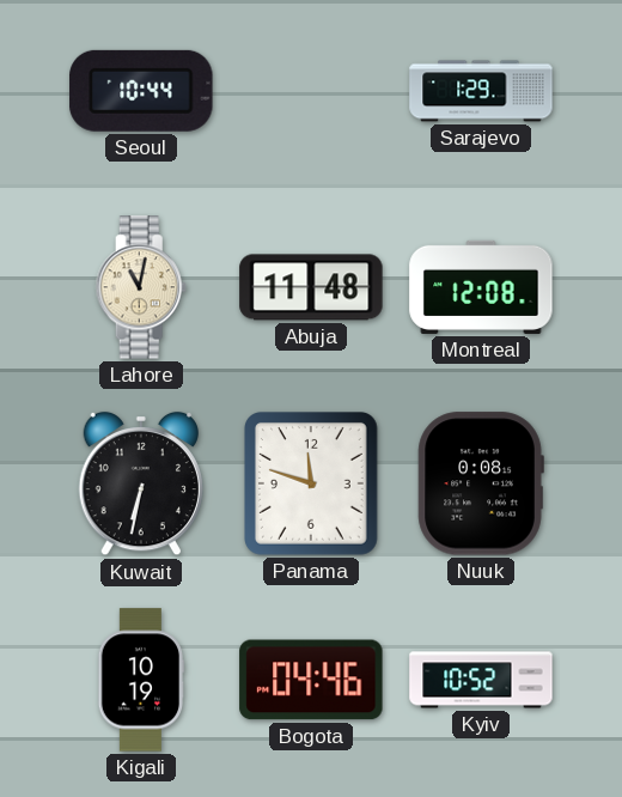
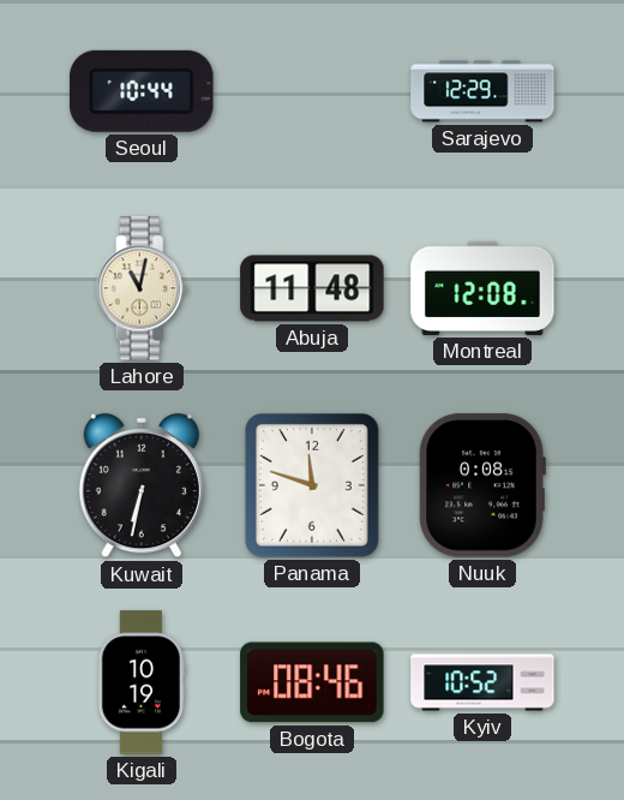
Sarajevo: 1:29 -> 12:29
Bogota: 04:46 -> 08:46
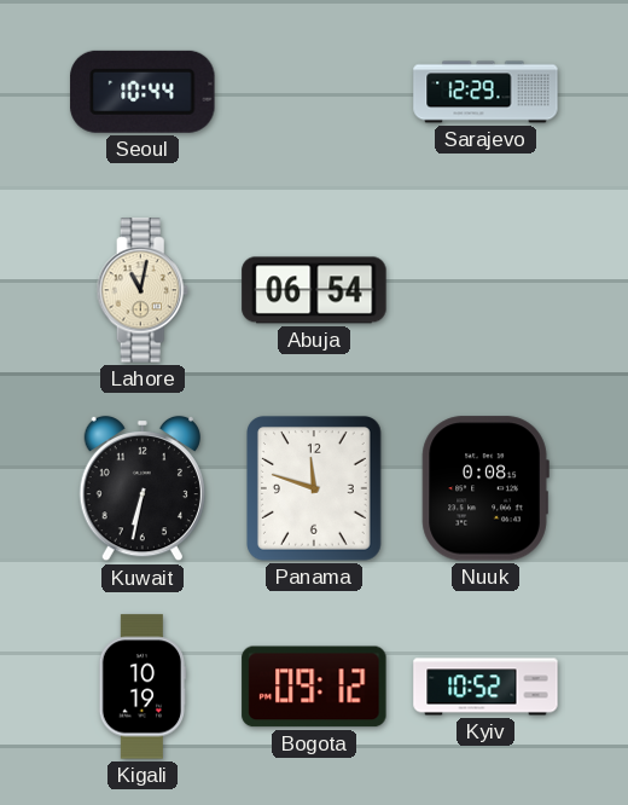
Abuja: 11:48 -> 06:54
Montreal: 12:08 -> none
Bogota: 08:46 -> 09:12
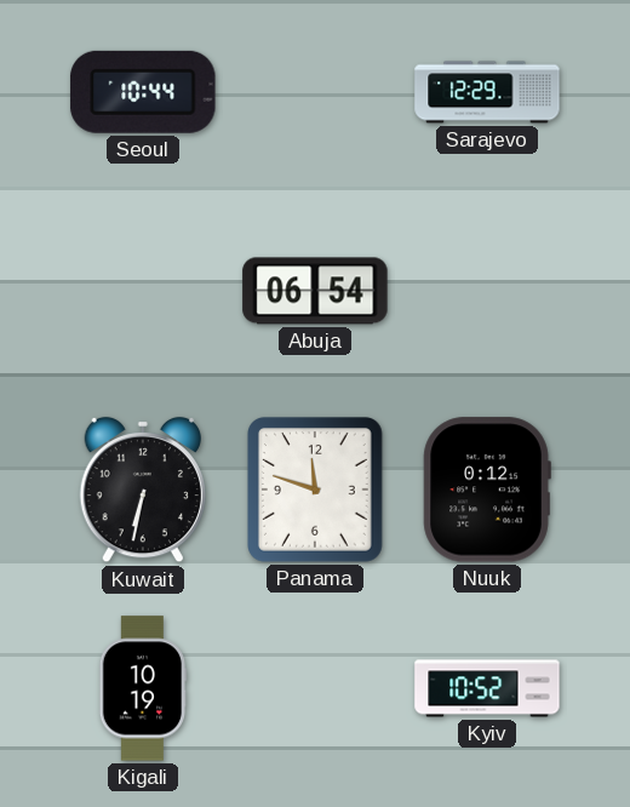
Lahore: 11:02 -> none
Nuuk: 0:08 -> 0:12
Bogota: 09:12 -> none
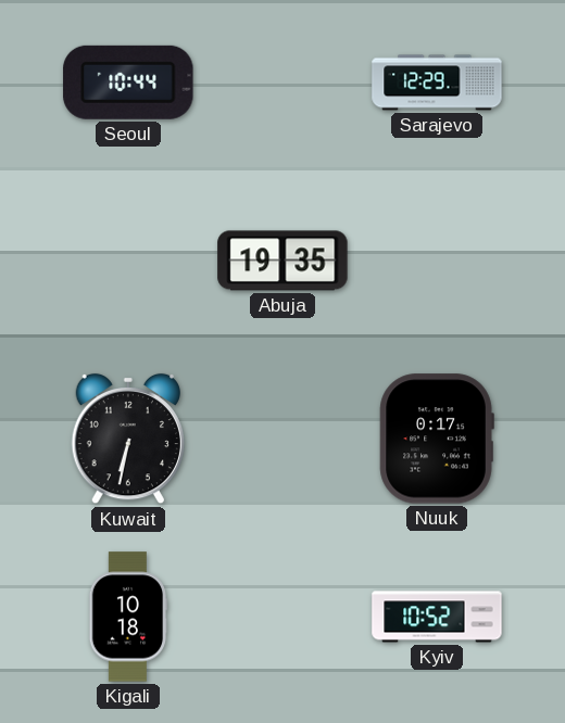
Abuja: 06:54 -> 19:35
Panama: 11:48 -> none
Nuuk: 0:12 -> 0:17
Kigali: 10:19 -> 10:18
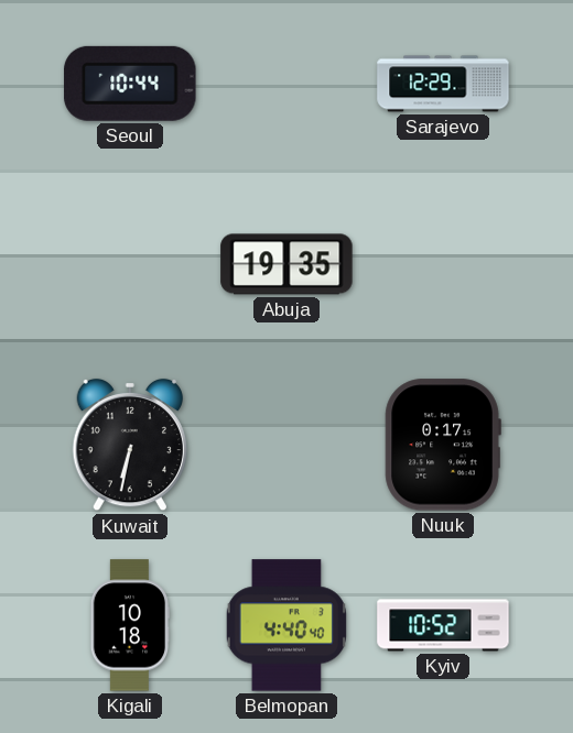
Belmopan: none -> 4:40
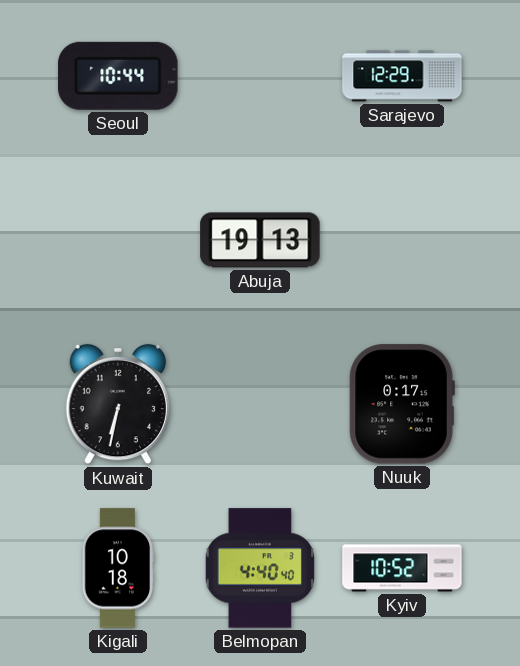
Abuja: 19:35 -> 19:13
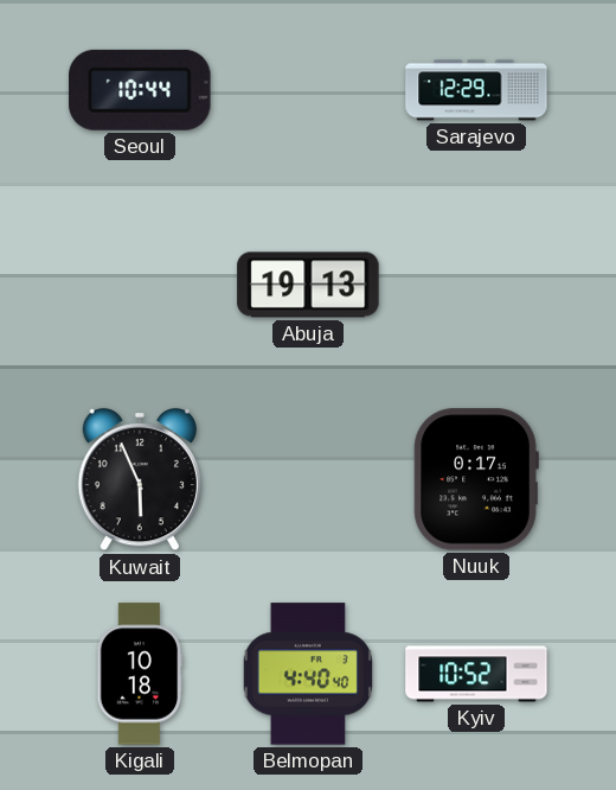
Kuwait: 6:32 -> 5:56
